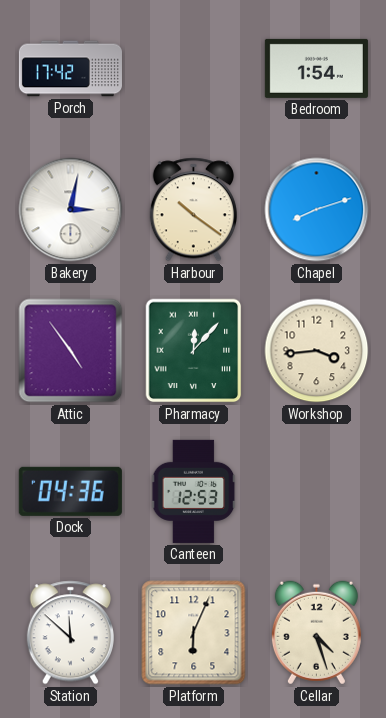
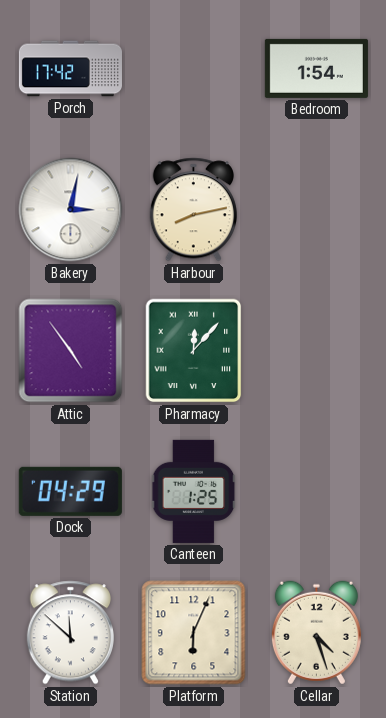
Harbour: 10:21 -> 8:13
Chapel: 8:12 -> none
Workshop: 3:44 -> none
Dock: 04:36 -> 04:29
Canteen: 12:53 -> 1:25
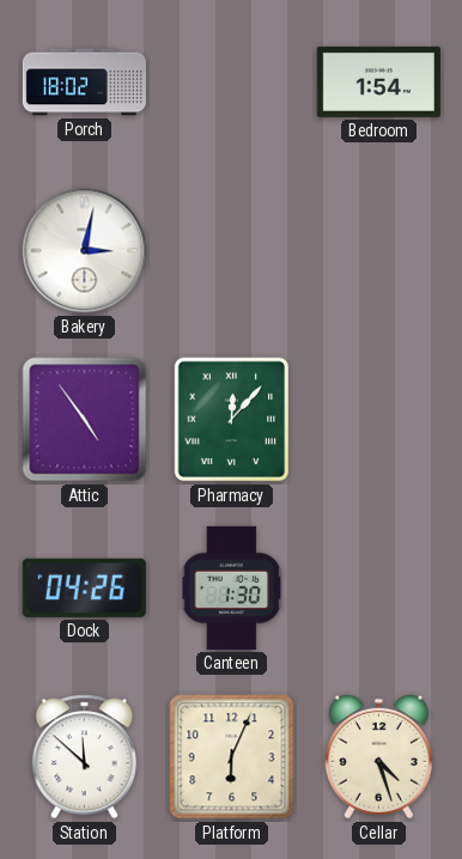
Porch: 17:42 -> 18:02
Harbour: 8:13 -> none
Dock: 04:29 -> 04:26
Canteen: 1:25 -> 1:30
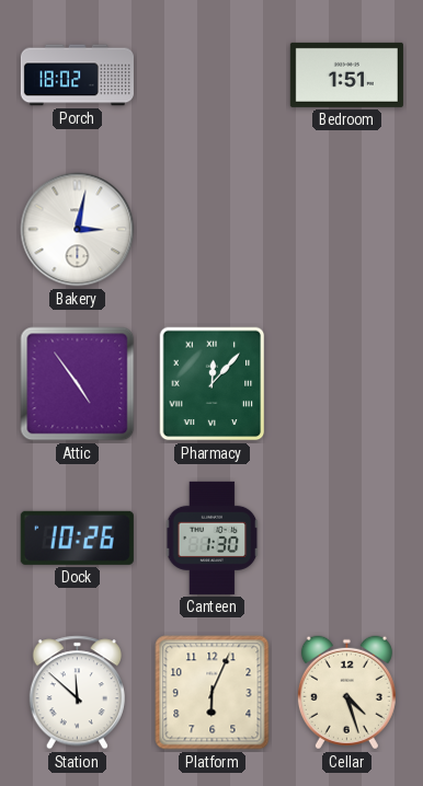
Bedroom: 1:54 -> 1:51
Dock: 04:26 -> 10:26
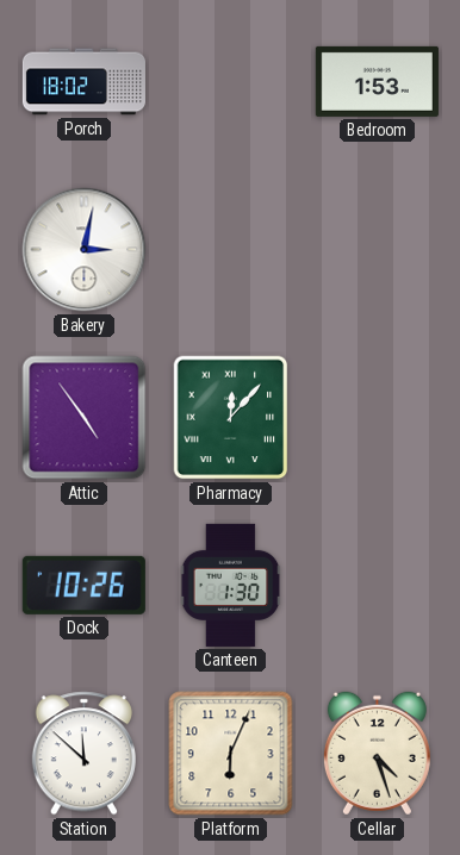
Bedroom: 1:51 -> 1:53
